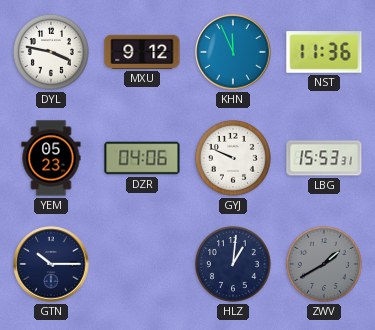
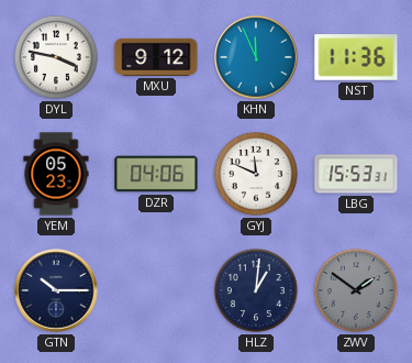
GYJ: 9:49 -> 11:49
ZWV: 1:40 -> 1:51
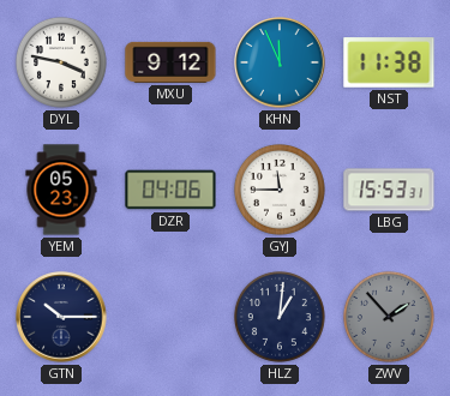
NST: 11:36 -> 11:38
GYJ: 11:49 -> 11:45
ZWV: 1:51 -> 1:53
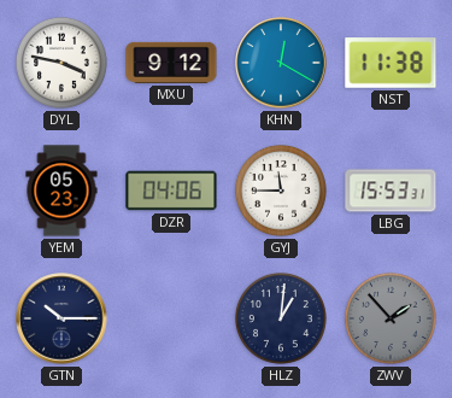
KHN: 11:56 -> 12:20
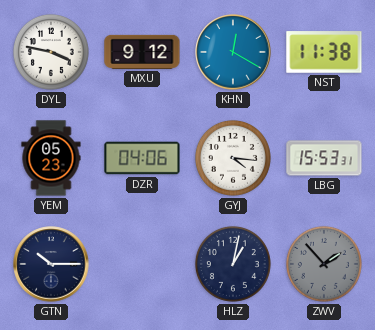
GYJ: 11:45 -> 4:16
HLZ: 1:01 -> 1:02
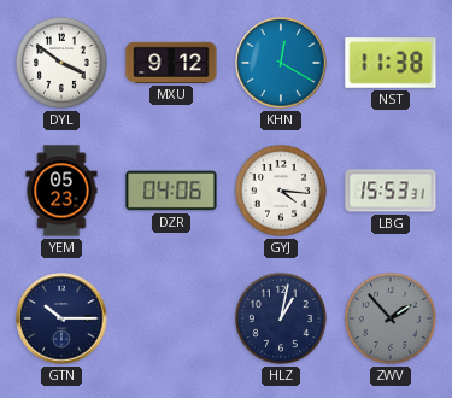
DYL: 3:47 -> 3:51
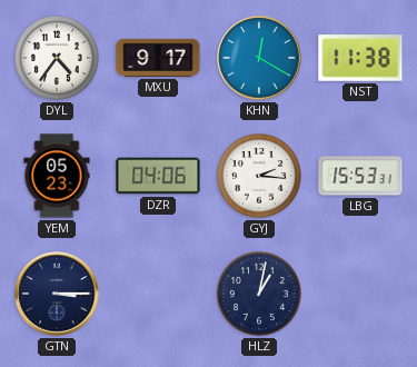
DYL: 3:51 -> 4:36
MXU: 9:12 -> 9:17
GYJ: 4:16 -> 2:16
GTN: 10:15 -> 3:15
ZWV: 1:53 -> none
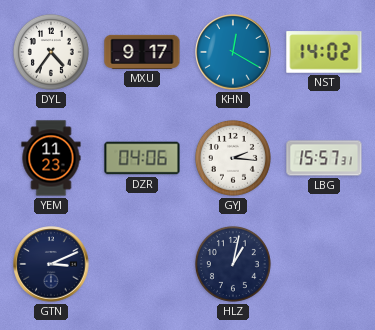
NST: 11:38 -> 14:02
YEM: 05:23 -> 11:23
LBG: 15:53 -> 15:57
GTN: 3:15 -> 3:11
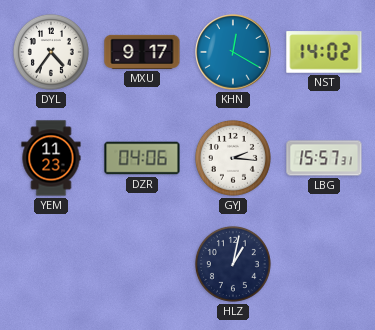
GTN: 3:11 -> none
